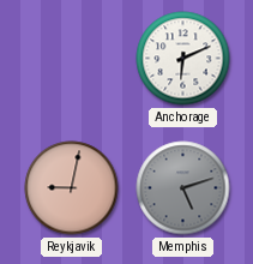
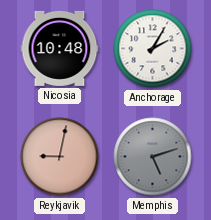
Nicosia: none -> 10:48
Anchorage: 6:11 -> 2:05
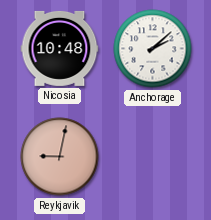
Anchorage: 2:05 -> 2:08
Memphis: 5:12 -> none
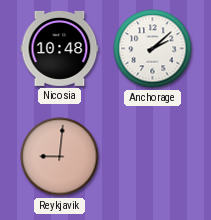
Reykjavik: 9:02 -> 9:01
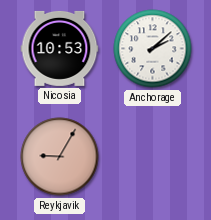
Nicosia: 10:48 -> 10:53
Reykjavik: 9:01 -> 9:05
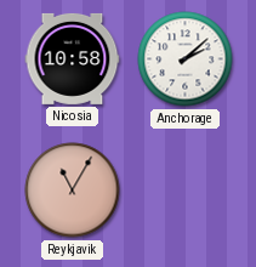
Nicosia: 10:53 -> 10:58
Reykjavik: 9:05 -> 11:05
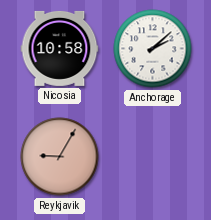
Reykjavik: 11:05 -> 9:05
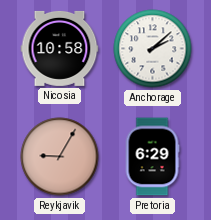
Pretoria: none -> 6:29
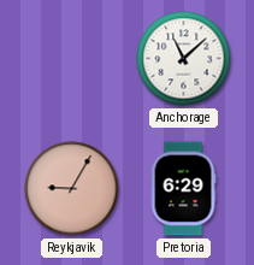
Nicosia: 10:58 -> none
Anchorage: 2:08 -> 11:08
